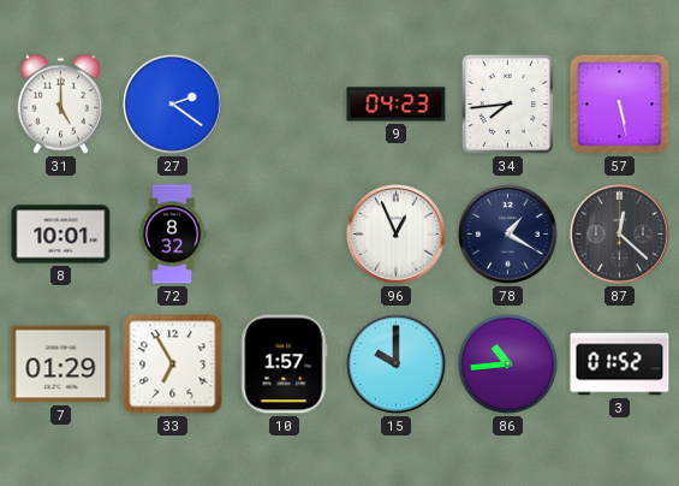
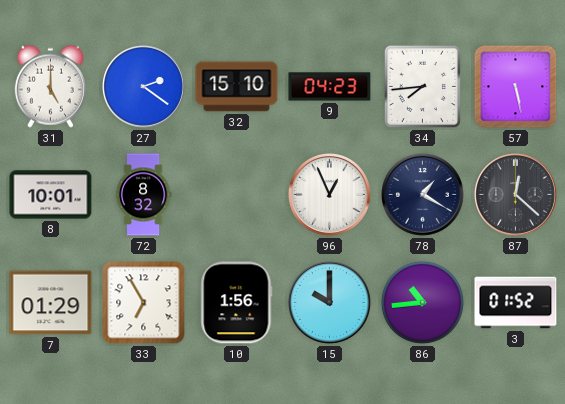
32: none -> 15:10
10: 1:57 -> 1:56
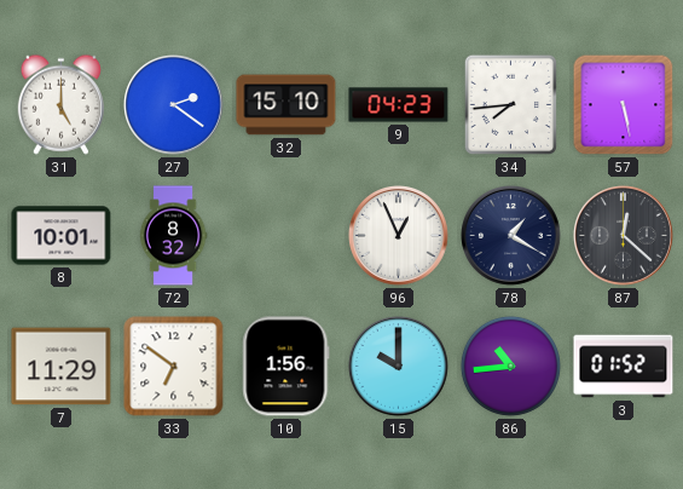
7: 01:29 -> 11:29
33: 6:55 -> 6:51
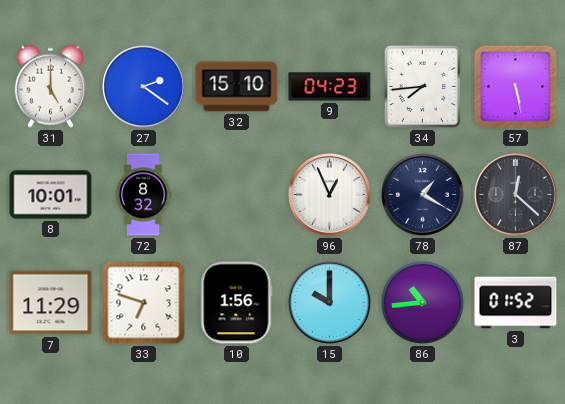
33: 6:51 -> 6:48
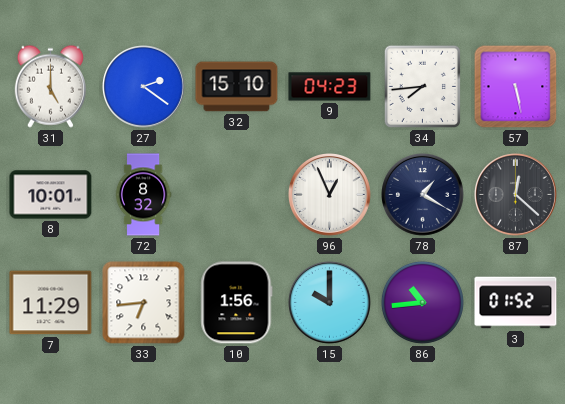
33: 6:48 -> 6:44
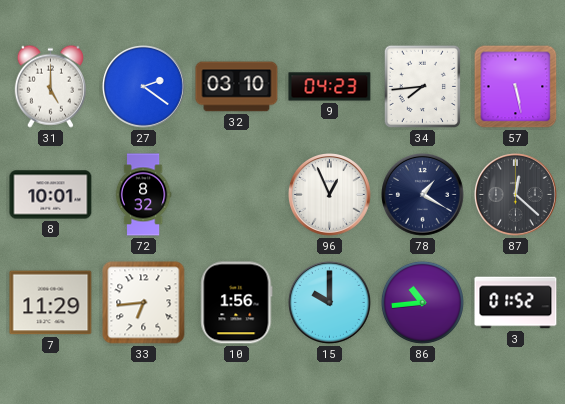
32: 15:10 -> 03:10
